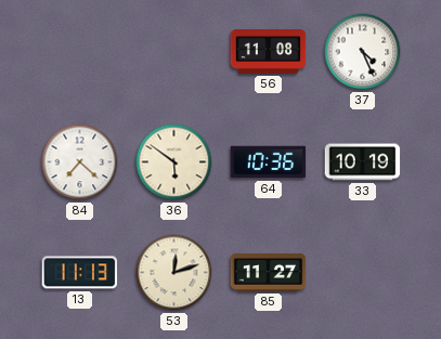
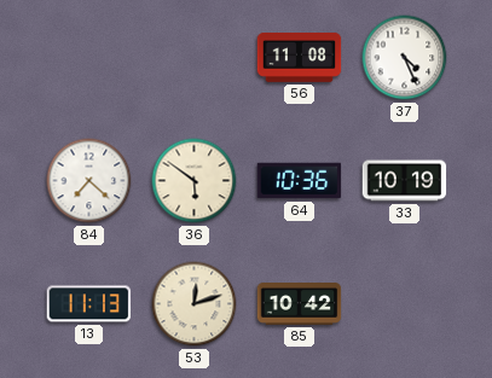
85: 11:27 -> 10:42
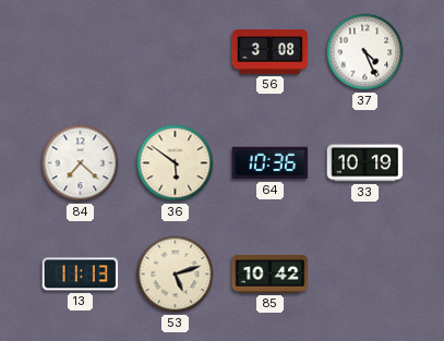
56: 11:08 -> 3:08
53: 12:12 -> 5:12
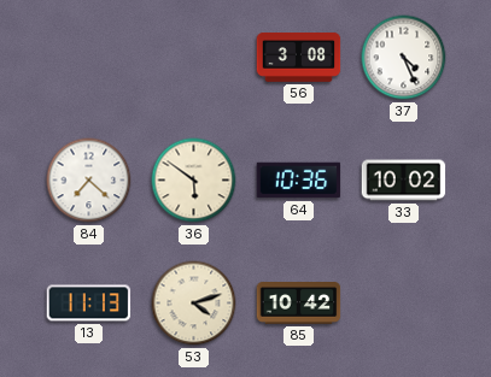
33: 10:19 -> 10:02
53: 5:12 -> 4:12
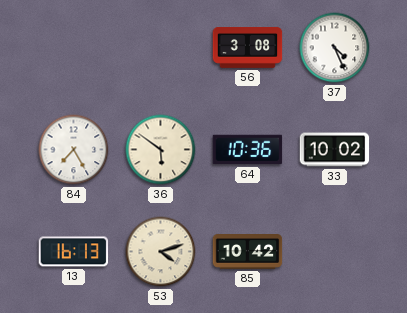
84: 7:22 -> 7:25
13: 11:13 -> 16:13
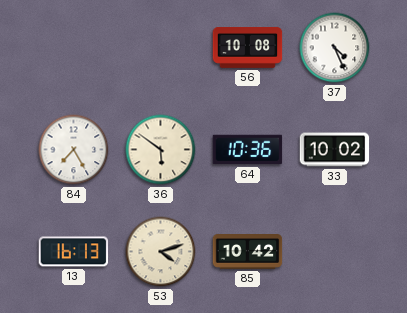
56: 3:08 -> 10:08
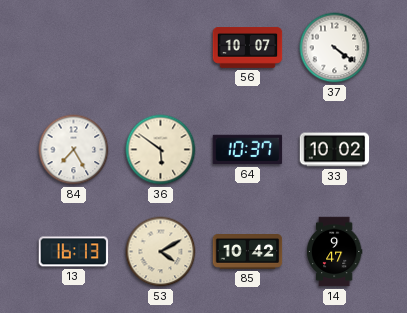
56: 10:08 -> 10:07
37: 4:26 -> 4:21
64: 10:36 -> 10:37
53: 4:12 -> 4:10
14: none -> 9:47
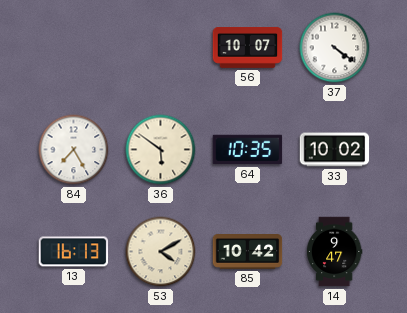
64: 10:37 -> 10:35
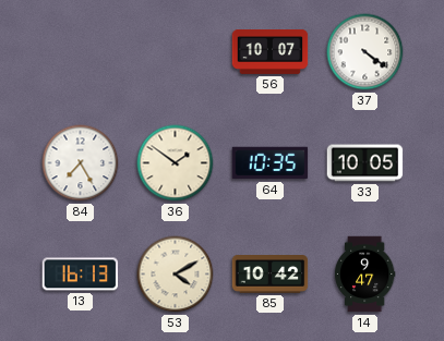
36: 5:51 -> 1:51
33: 10:02 -> 10:05
